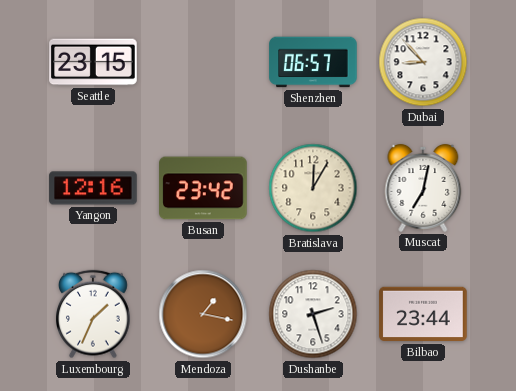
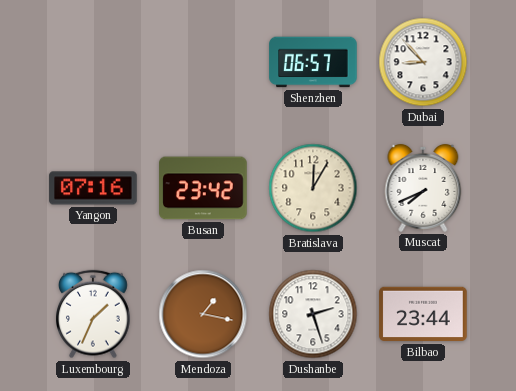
Seattle: 23:15 -> none
Yangon: 12:16 -> 07:16
Muscat: 7:02 -> 7:41
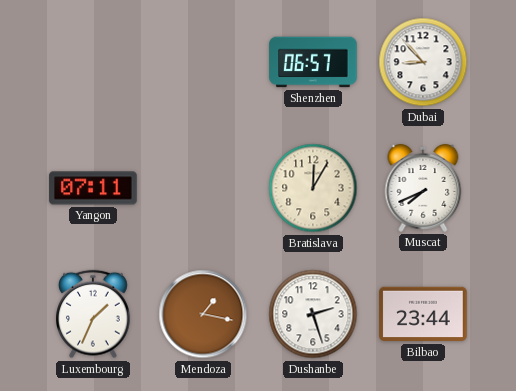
Yangon: 07:16 -> 07:11
Busan: 23:42 -> none
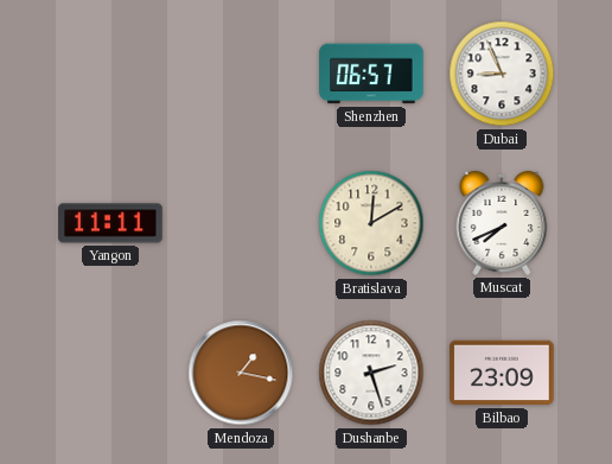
Dubai: 8:53 -> 8:56
Yangon: 07:11 -> 11:11
Bratislava: 12:05 -> 12:10
Luxembourg: 1:34 -> none
Bilbao: 23:44 -> 23:09
